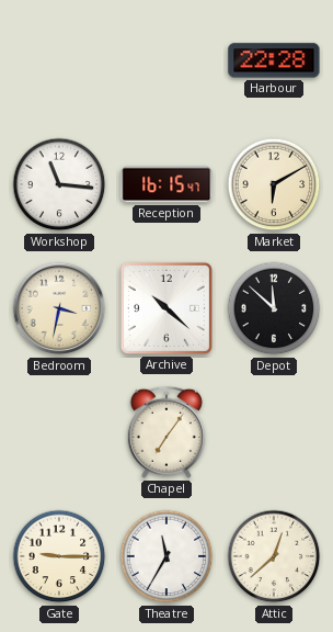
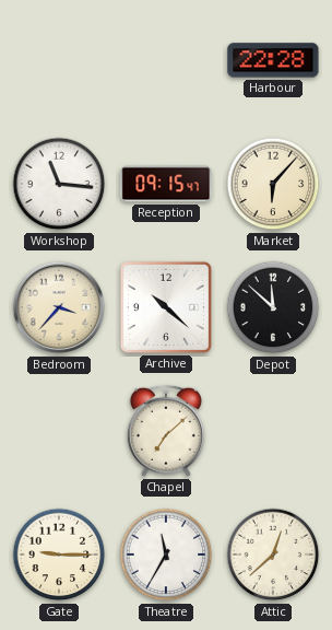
Reception: 16:15 -> 09:15
Market: 6:10 -> 6:07
Bedroom: 3:32 -> 3:37
Chapel: 7:06 -> 7:08
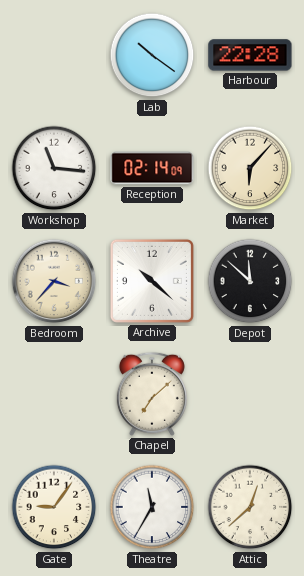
Lab: none -> 10:21
Reception: 09:15 -> 02:14
Gate: 9:15 -> 9:06
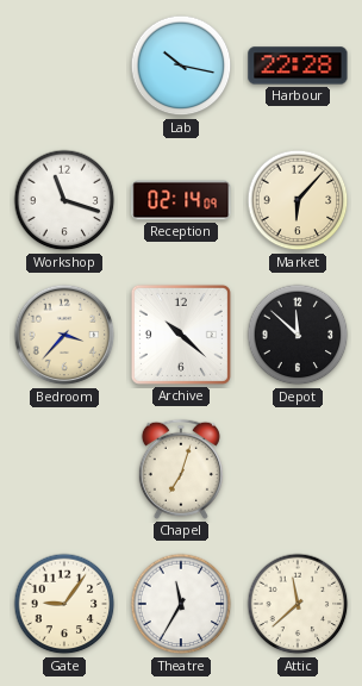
Lab: 10:21 -> 10:17
Workshop: 11:16 -> 11:18
Chapel: 7:08 -> 7:03
Attic: 12:38 -> 11:38
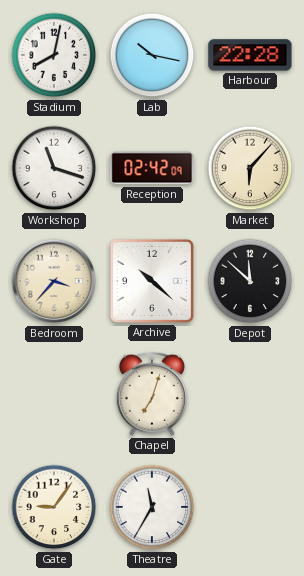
Stadium: none -> 8:02
Reception: 02:14 -> 02:42
Attic: 11:38 -> none
